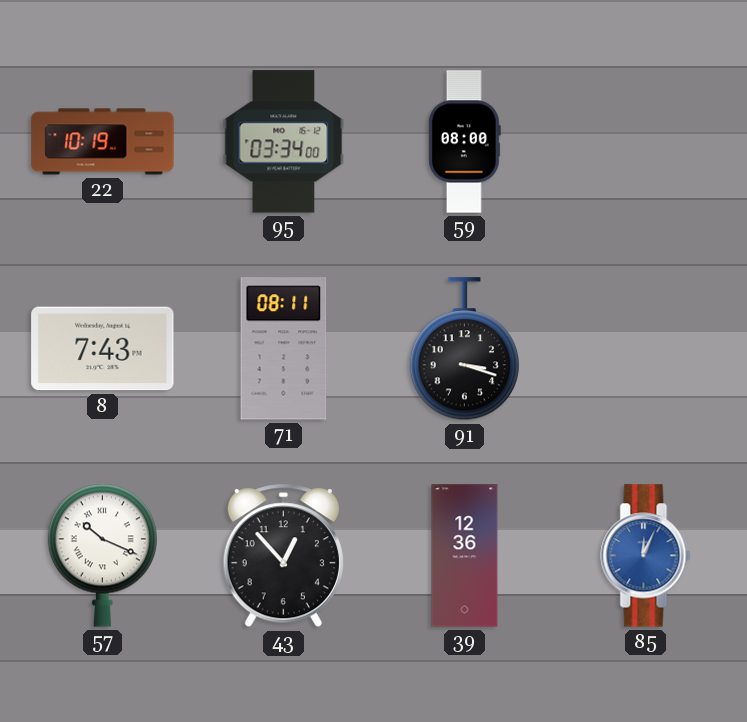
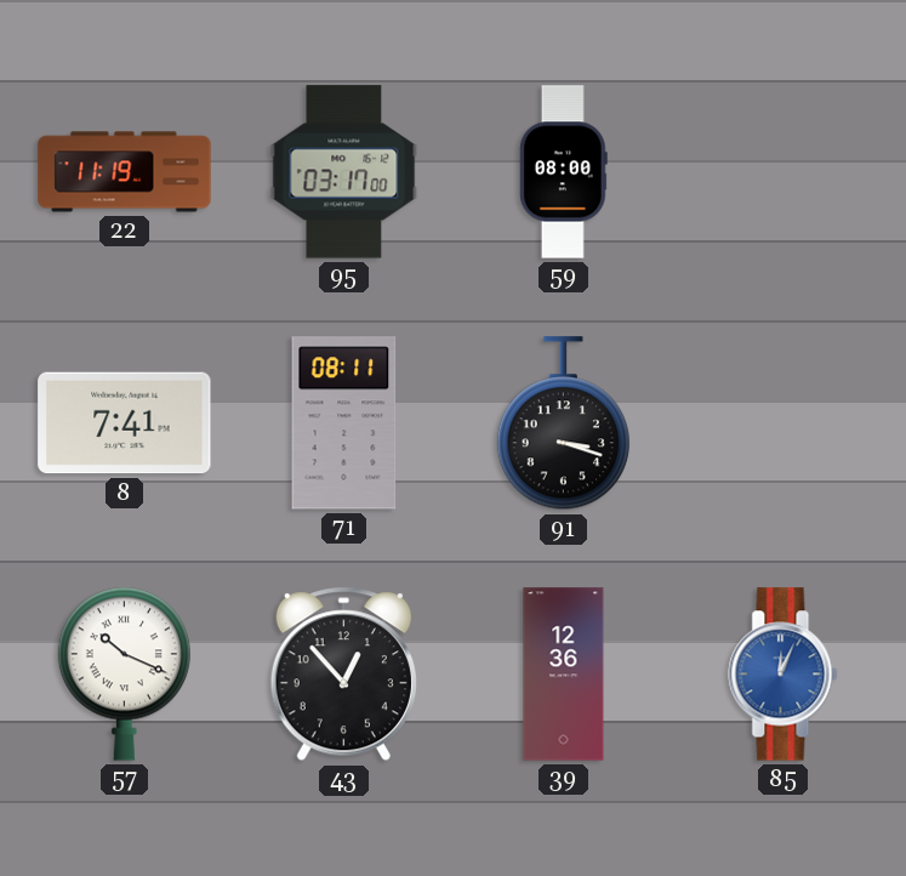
22: 10:19 -> 11:19
95: 03:34 -> 03:17
8: 7:43 -> 7:41
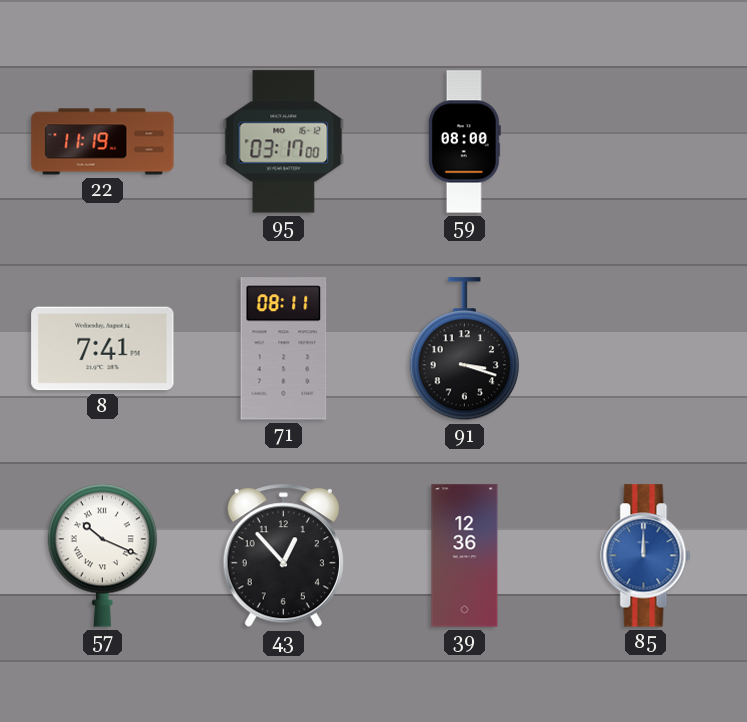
85: 12:04 -> 12:00
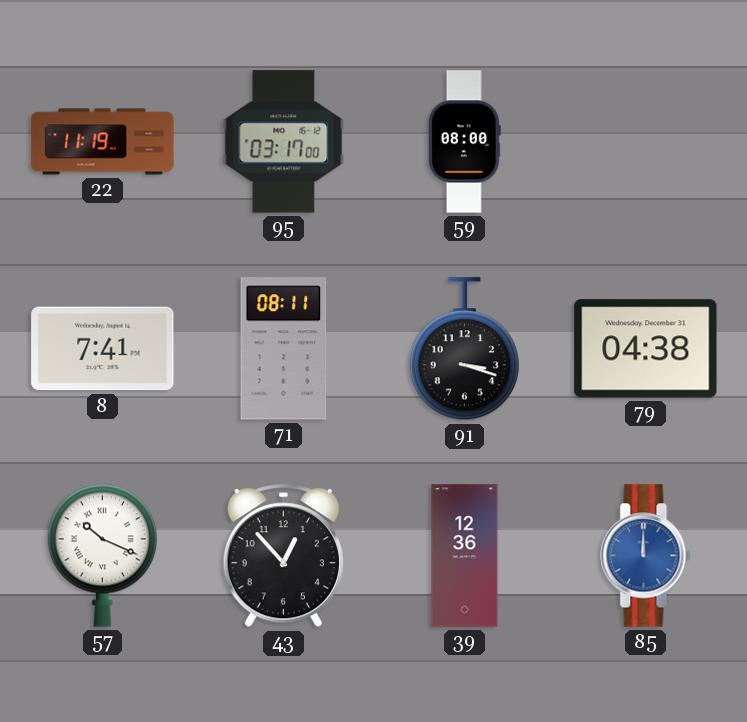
79: none -> 04:38
